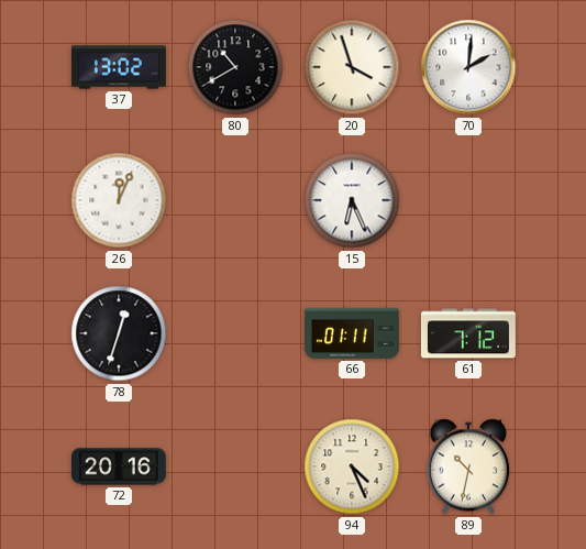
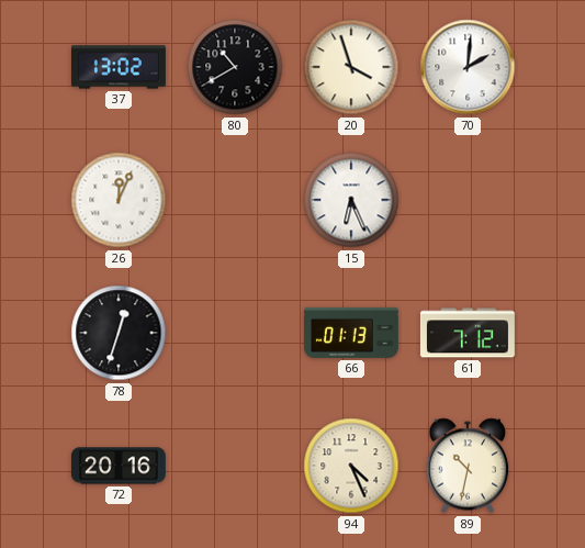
66: 01:11 -> 01:13
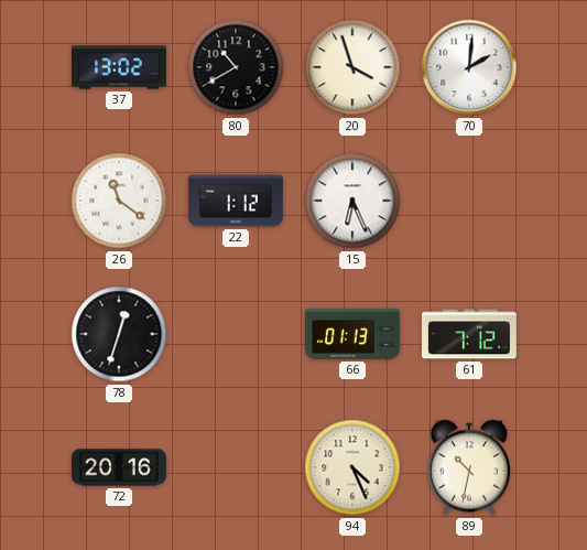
26: 12:04 -> 11:21
22: none -> 1:12
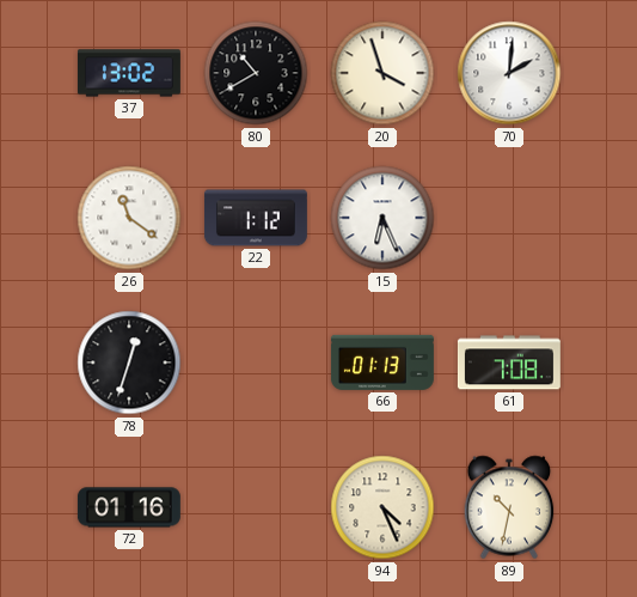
61: 7:12 -> 7:08
72: 20:16 -> 01:16
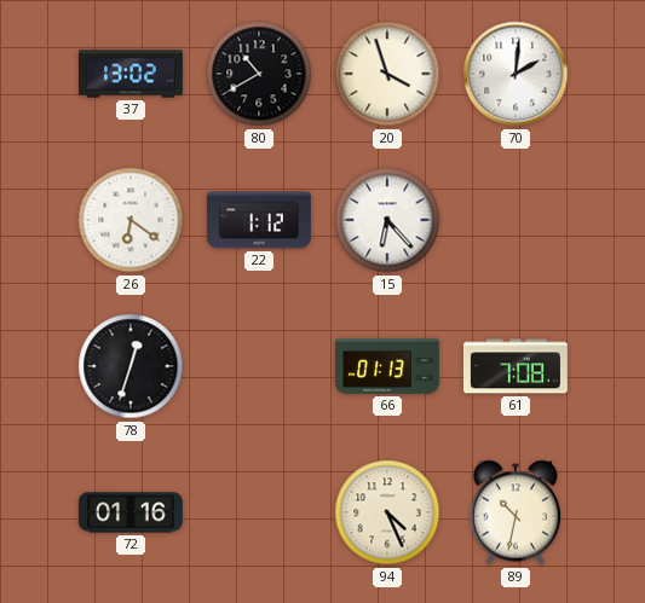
26: 11:21 -> 6:21
15: 6:26 -> 6:23
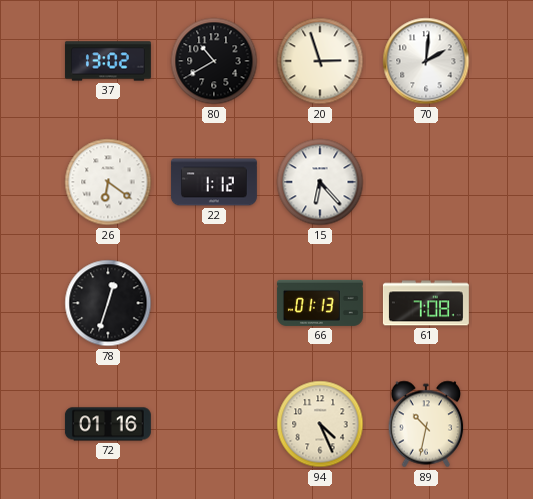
20: 3:57 -> 2:57
